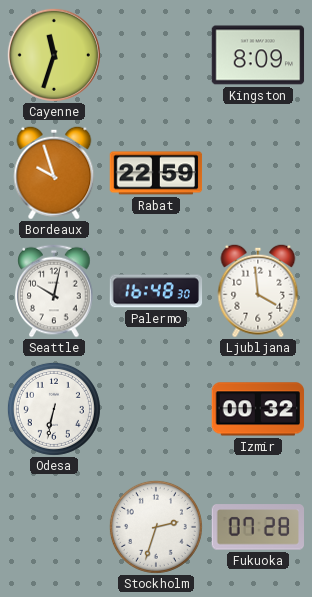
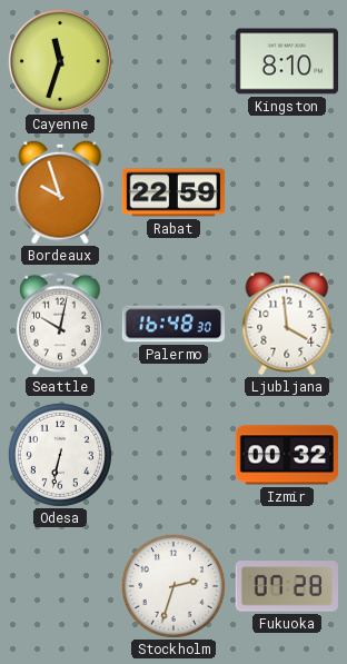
Kingston: 8:09 -> 8:10
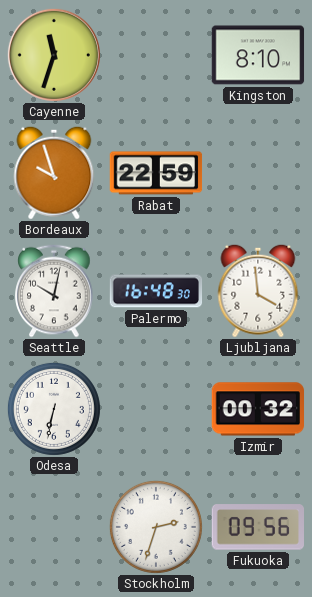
Fukuoka: 07:28 -> 09:56
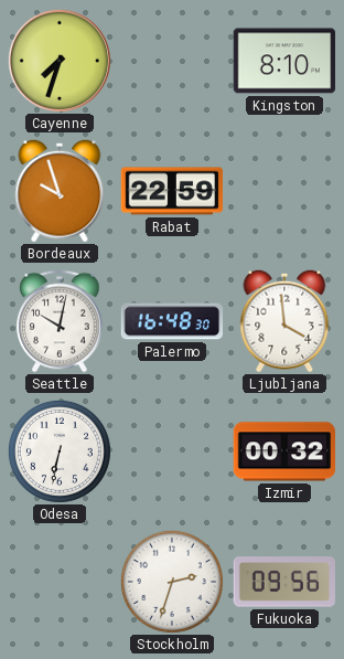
Cayenne: 11:33 -> 7:33
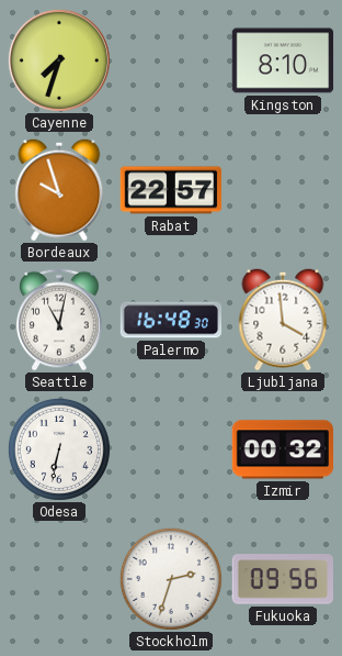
Rabat: 22:59 -> 22:57
Seattle: 10:02 -> 11:02
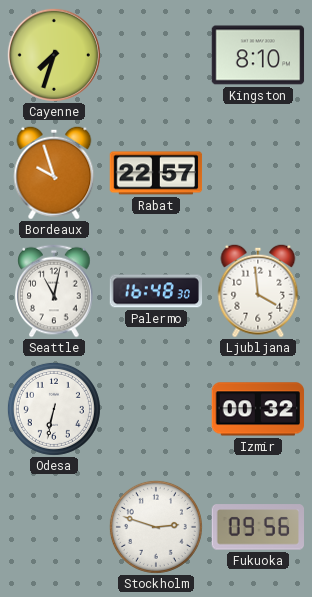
Stockholm: 2:33 -> 2:48
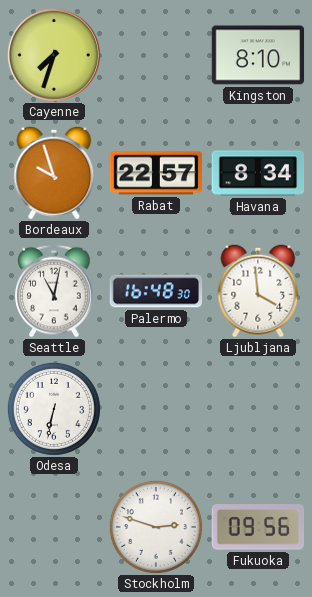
Havana: none -> 8:34
Izmir: 00:32 -> none
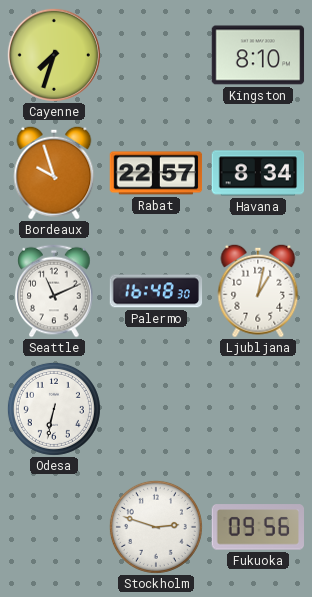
Seattle: 11:02 -> 11:11
Ljubljana: 3:59 -> 1:02
